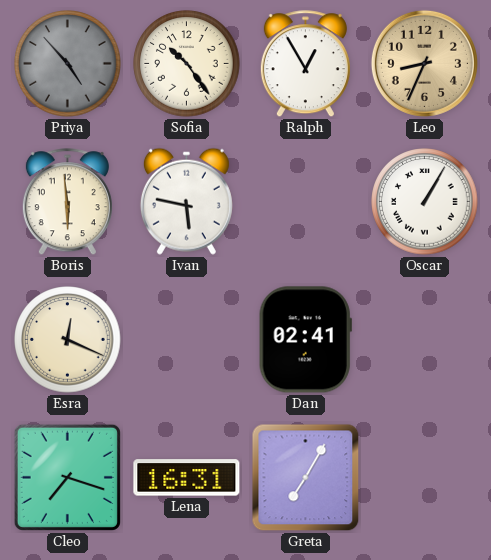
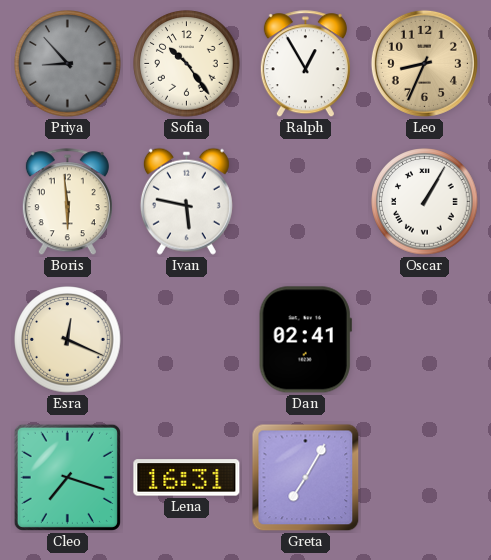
Priya: 4:53 -> 8:53
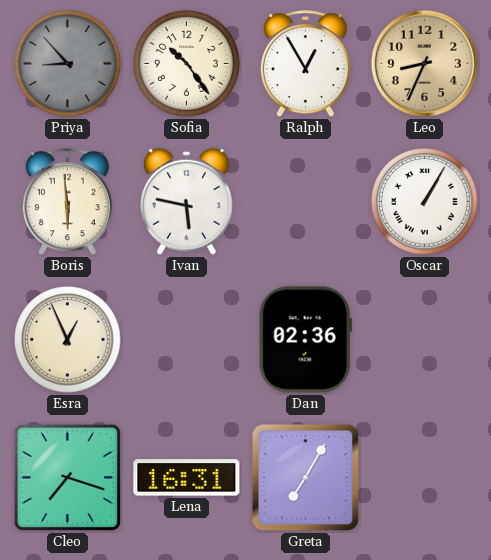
Esra: 12:19 -> 12:56
Dan: 02:41 -> 02:36
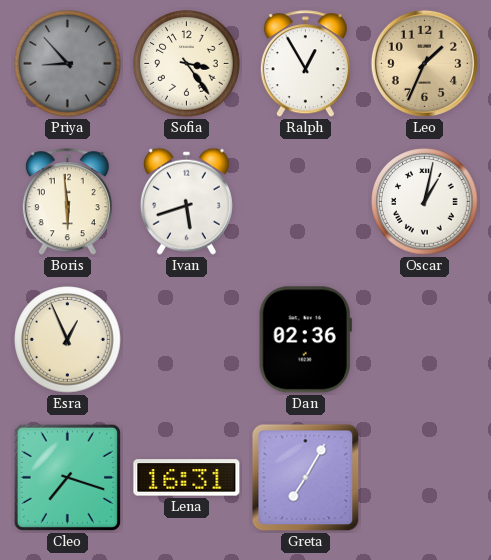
Sofia: 10:24 -> 3:24
Leo: 8:34 -> 1:34
Ivan: 5:47 -> 5:42
Oscar: 1:05 -> 1:02
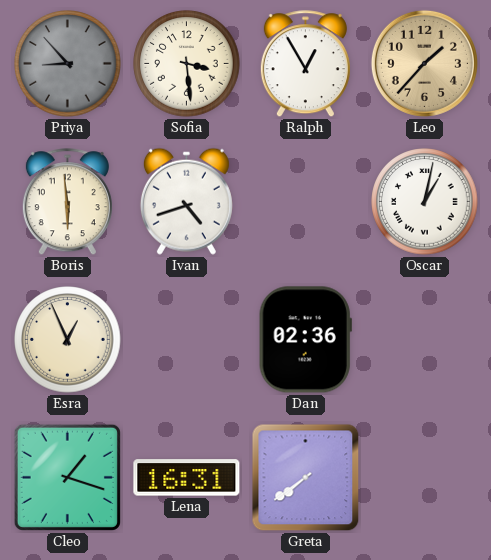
Sofia: 3:24 -> 3:29
Leo: 1:34 -> 1:37
Ivan: 5:42 -> 4:42
Cleo: 7:18 -> 1:18
Greta: 7:05 -> 7:39
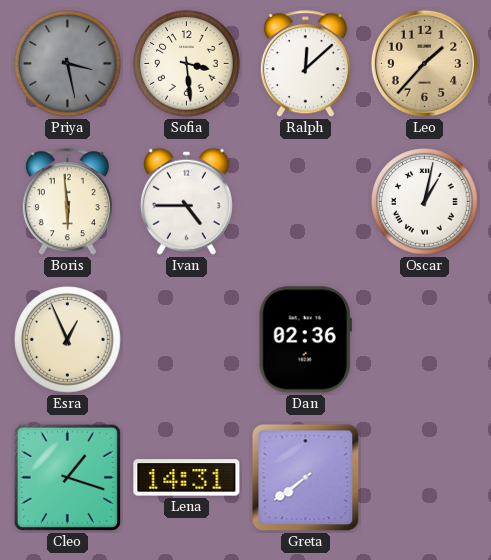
Priya: 8:53 -> 3:28
Ralph: 12:55 -> 12:08
Ivan: 4:42 -> 4:45
Lena: 16:31 -> 14:31
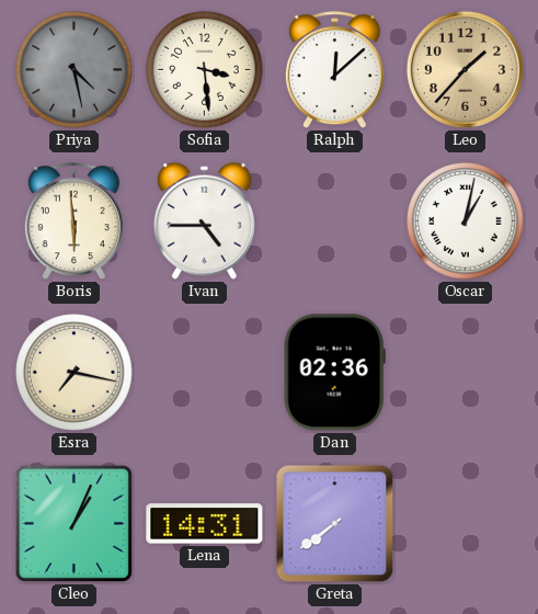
Priya: 3:28 -> 4:28
Esra: 12:56 -> 7:17
Cleo: 1:18 -> 1:04
